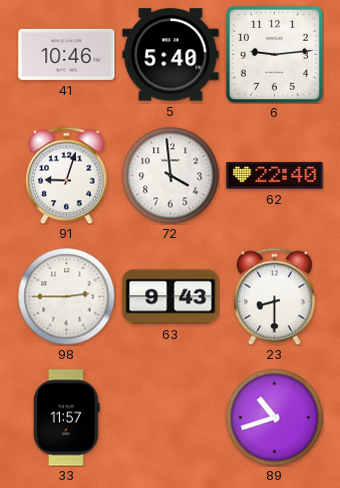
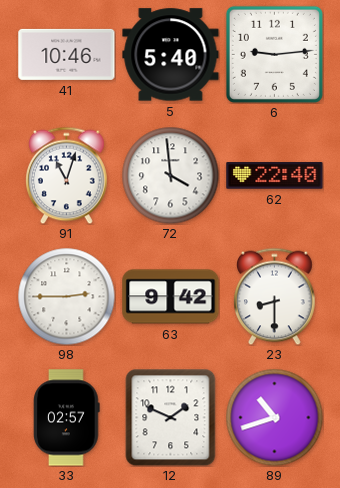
91: 9:03 -> 11:03
63: 9:43 -> 9:42
33: 11:57 -> 02:57
12: none -> 1:49
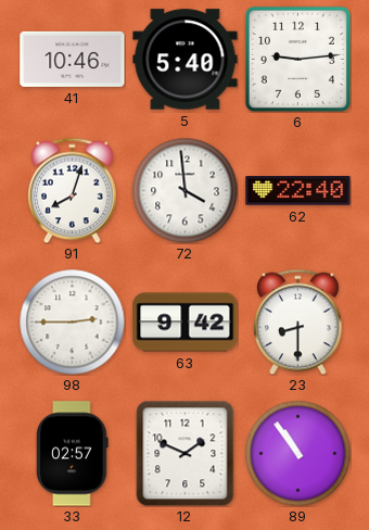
91: 11:03 -> 8:03
89: 10:42 -> 10:54
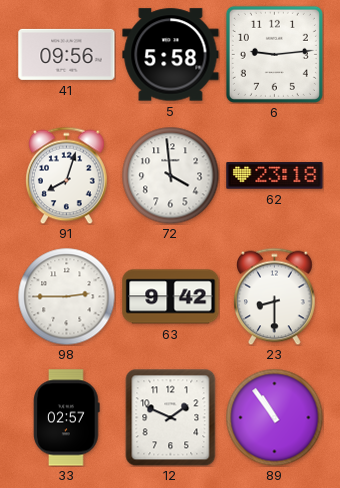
41: 10:46 -> 09:56
5: 5:40 -> 5:58
62: 22:40 -> 23:18
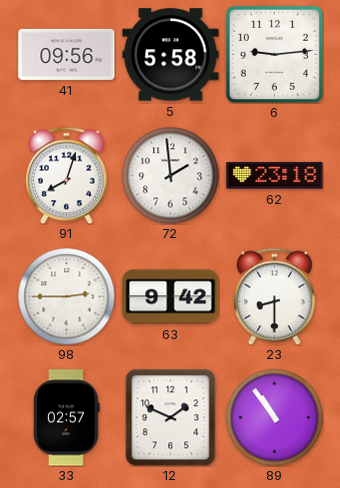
72: 3:59 -> 1:59
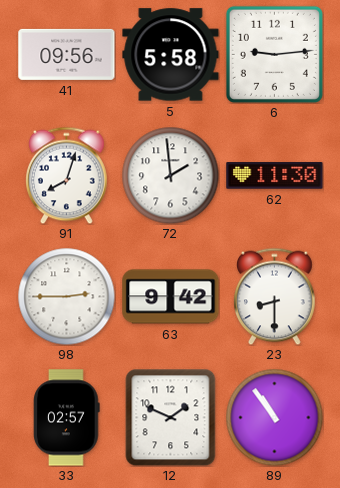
62: 23:18 -> 11:30
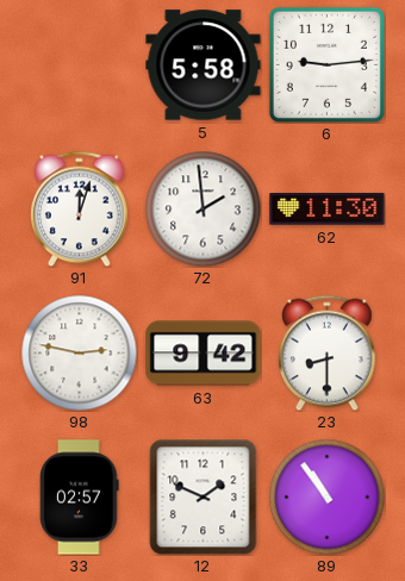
41: 09:56 -> none
91: 8:03 -> 12:03
98: 2:45 -> 2:47
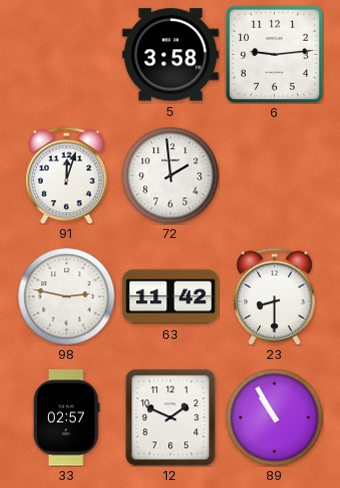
5: 5:58 -> 3:58
62: 11:30 -> none
63: 9:42 -> 11:42
89: 10:54 -> 10:55
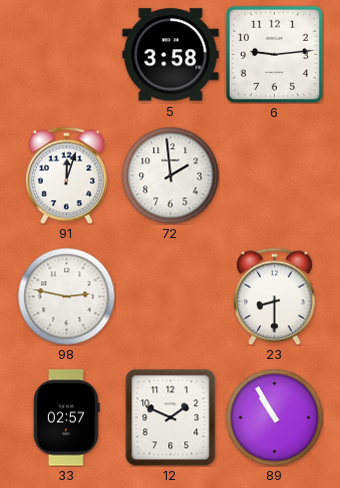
63: 11:42 -> none
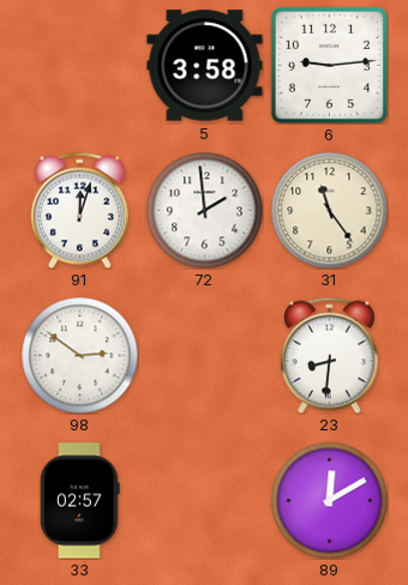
31: none -> 11:24
98: 2:47 -> 2:51
23: 8:30 -> 8:31
12: 1:49 -> none
89: 10:55 -> 12:10
